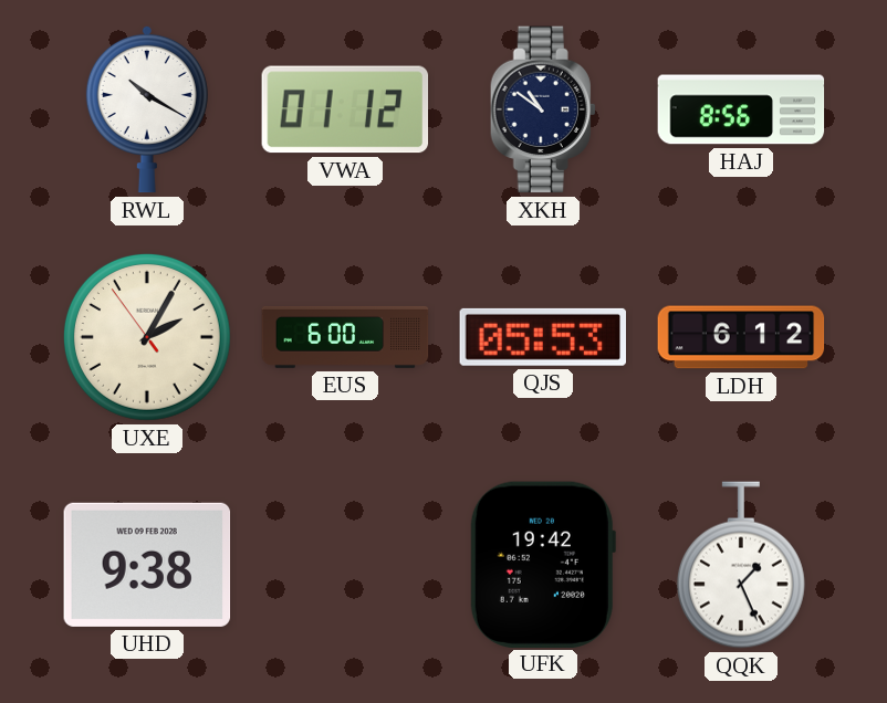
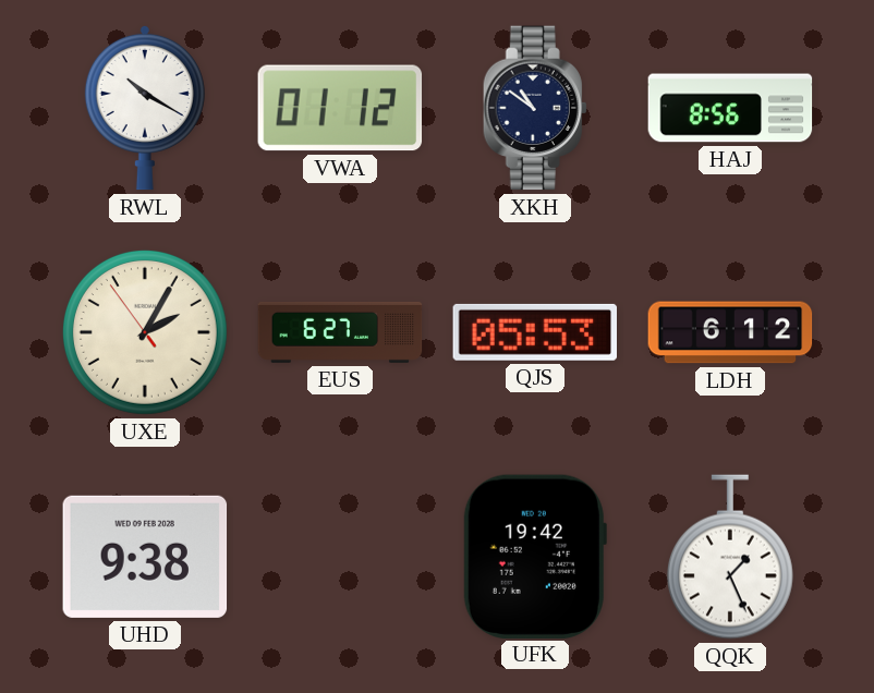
EUS: 6:00 -> 6:27
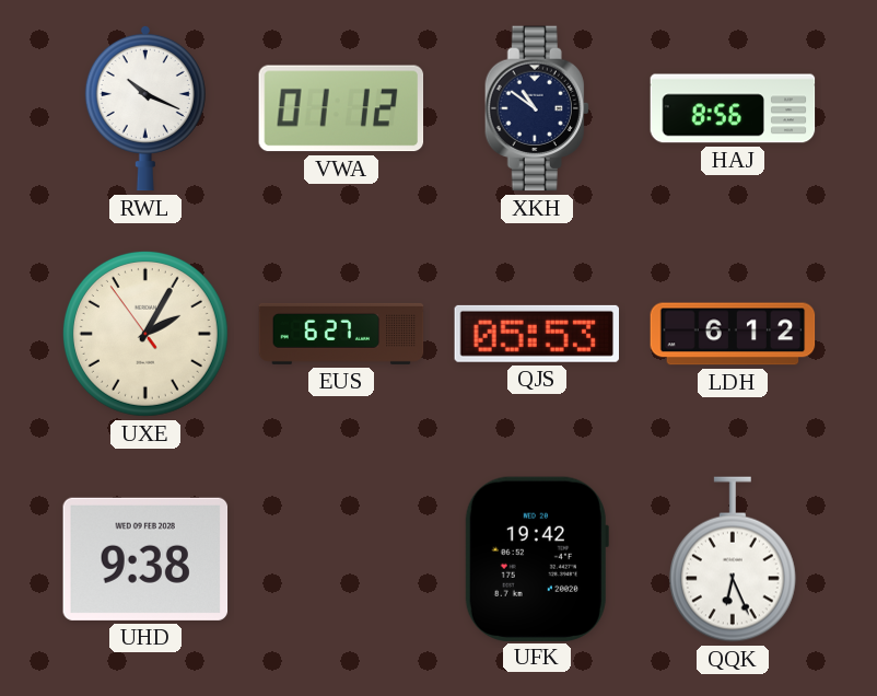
RWL: 10:20 -> 10:19
QQK: 1:26 -> 6:26
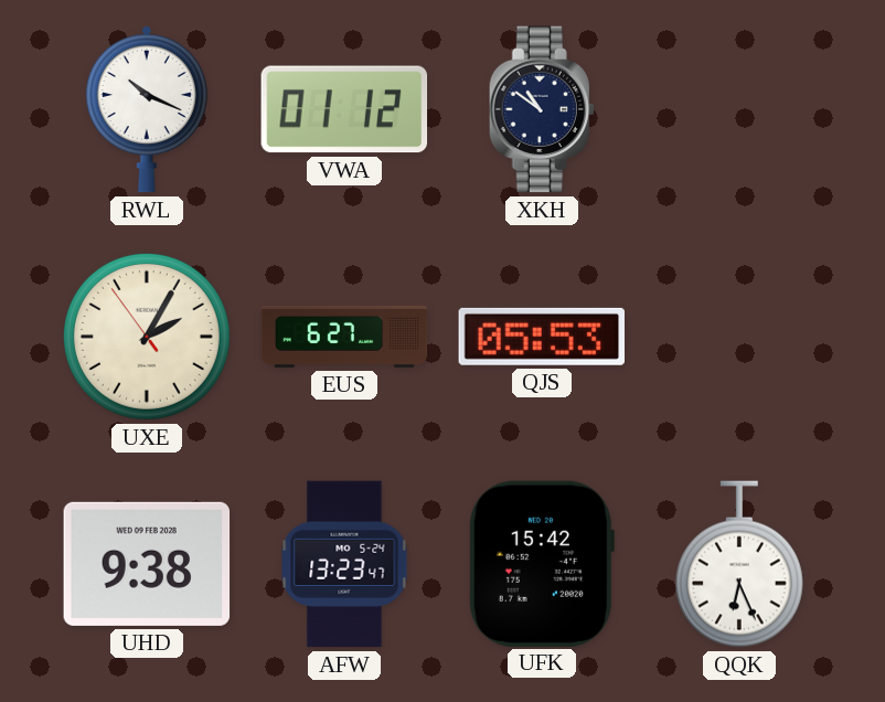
HAJ: 8:56 -> none
LDH: 6:12 -> none
AFW: none -> 13:23
UFK: 19:42 -> 15:42
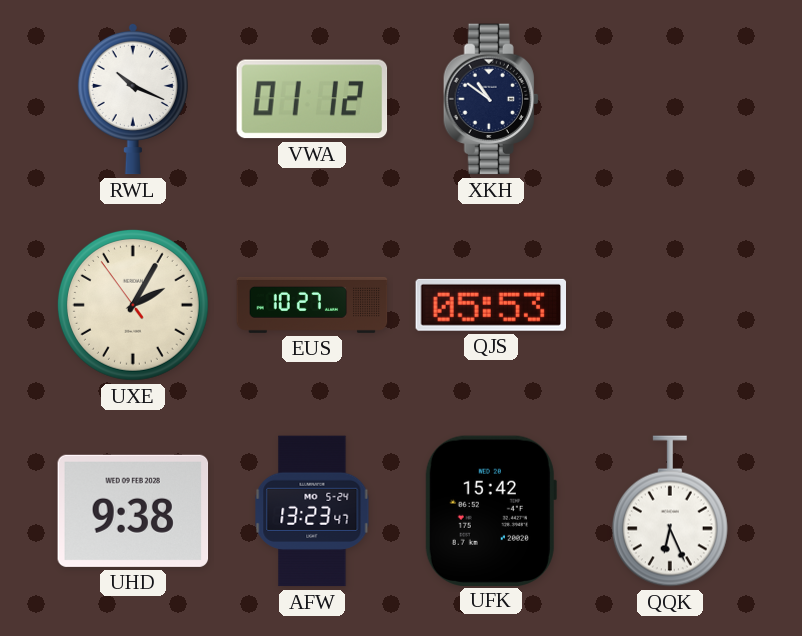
EUS: 6:27 -> 10:27
